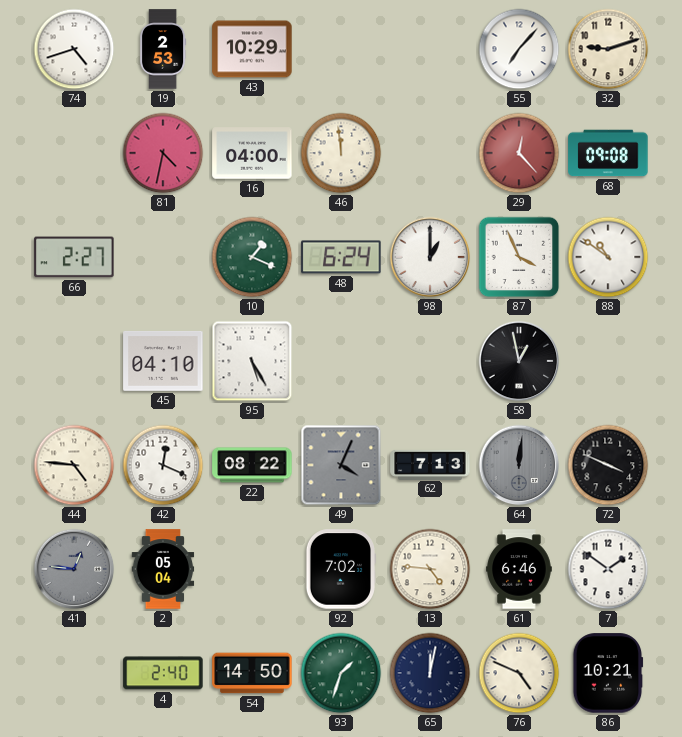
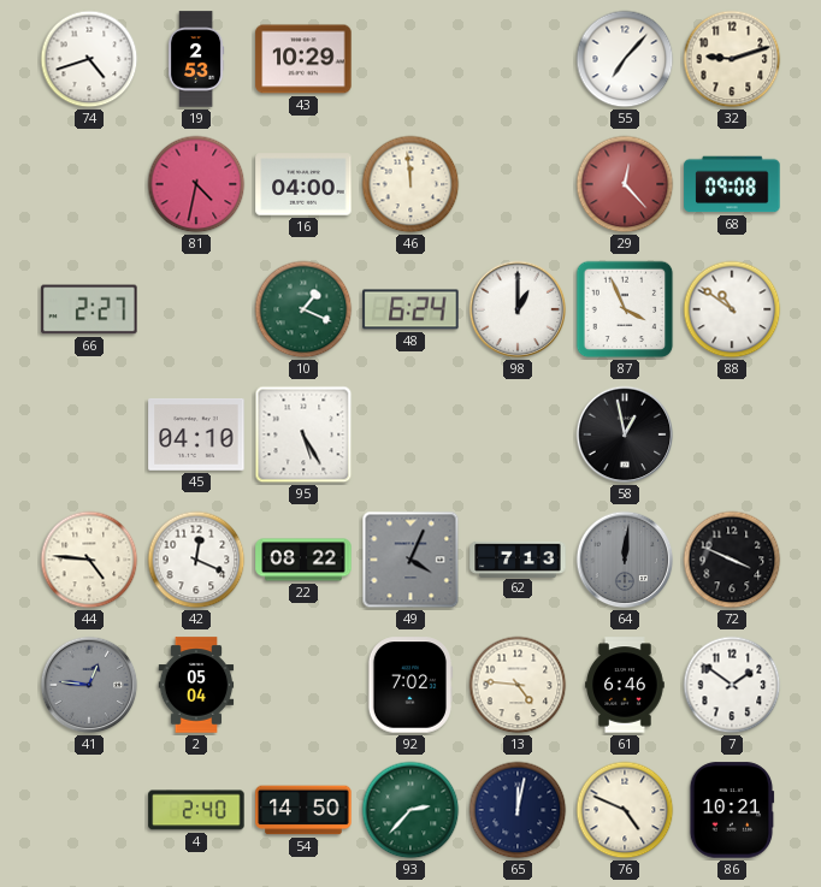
93: 1:33 -> 2:37
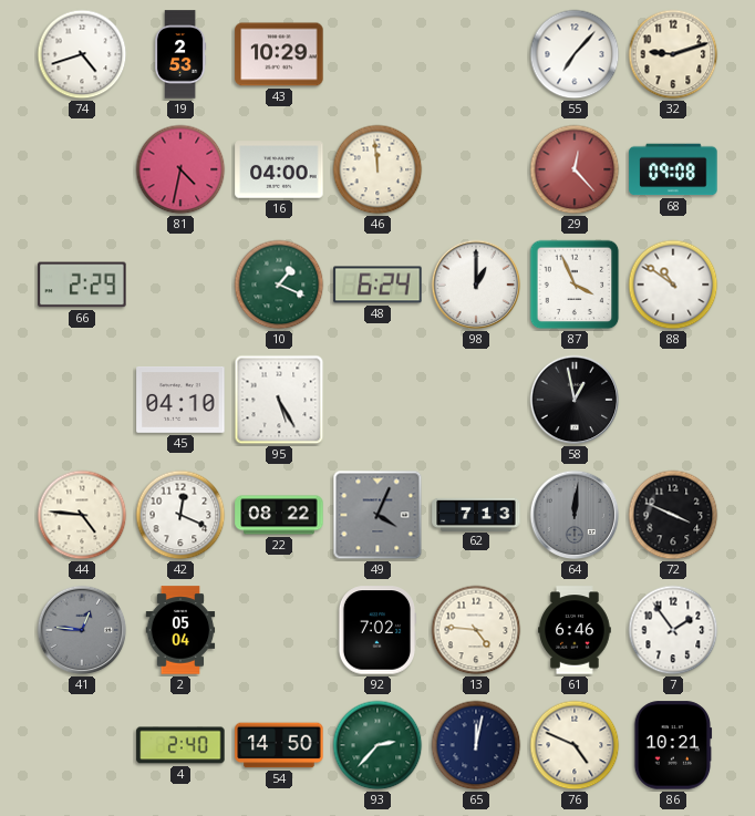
66: 2:27 -> 2:29
7: 1:51 -> 1:54
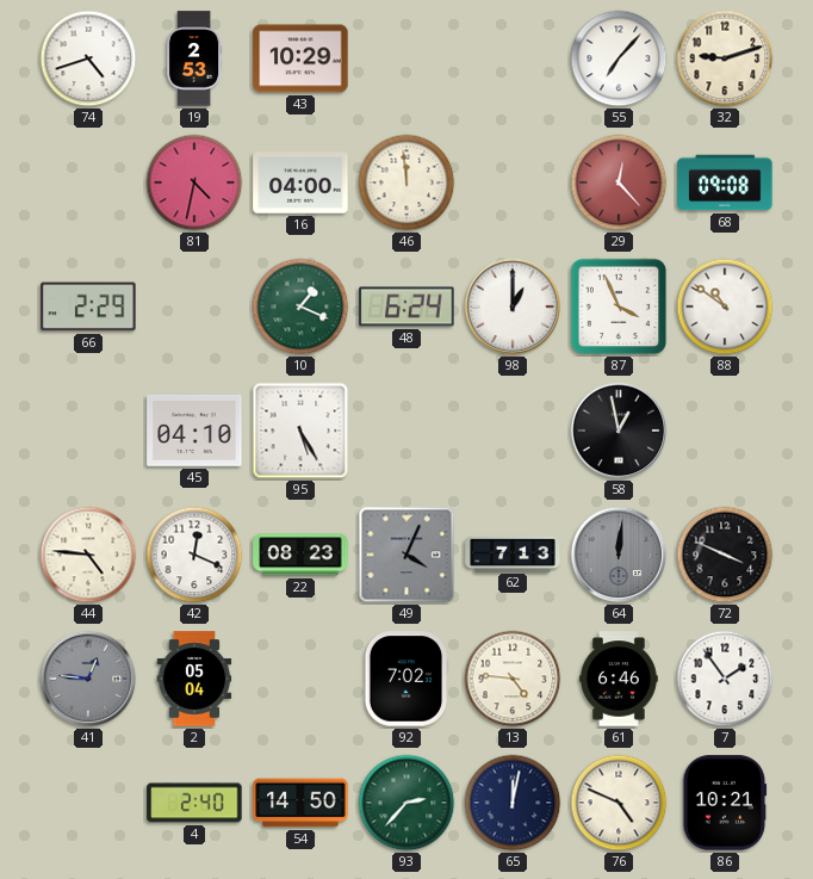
22: 08:22 -> 08:23
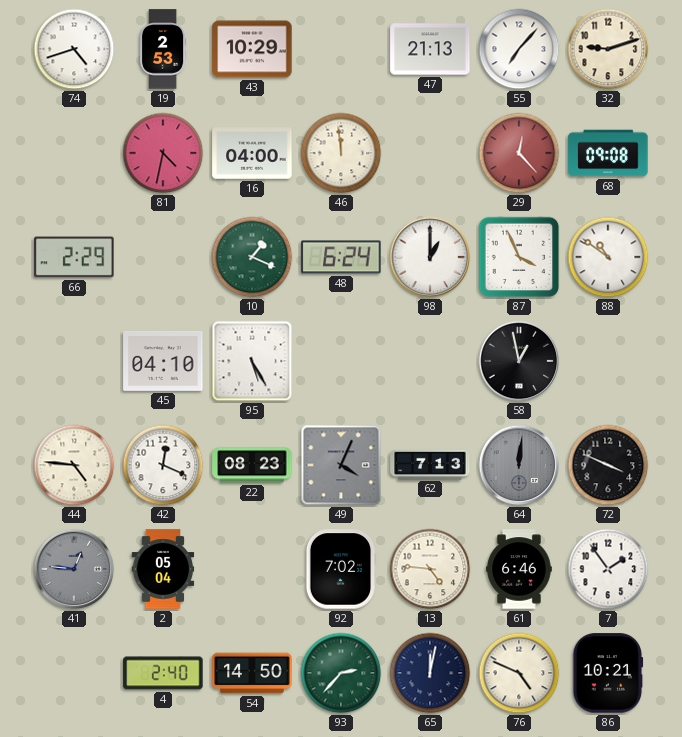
47: none -> 21:13
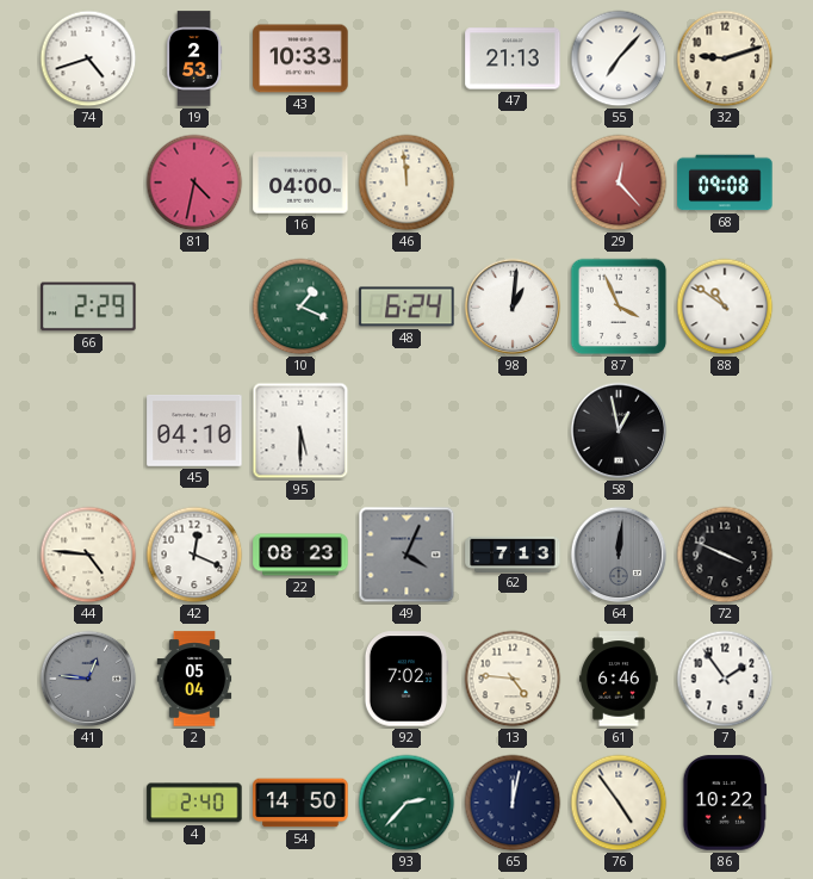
43: 10:29 -> 10:33
98: 1:00 -> 1:01
95: 5:25 -> 5:30
76: 4:49 -> 4:54
86: 10:21 -> 10:22
